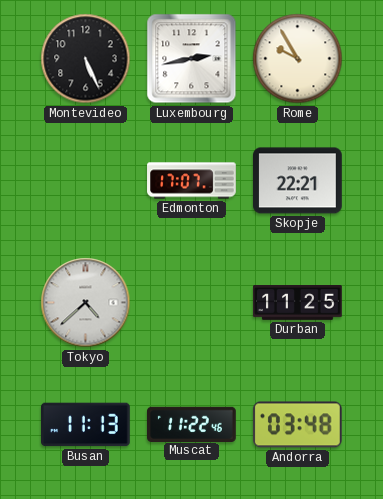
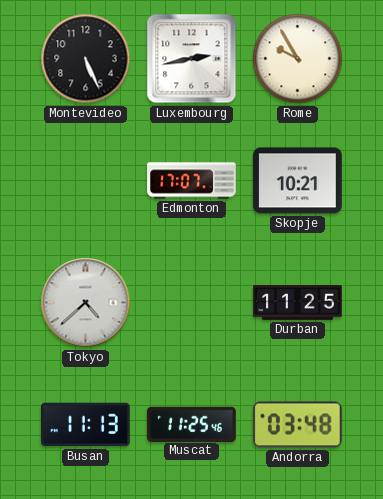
Skopje: 22:21 -> 10:21
Muscat: 11:22 -> 11:25
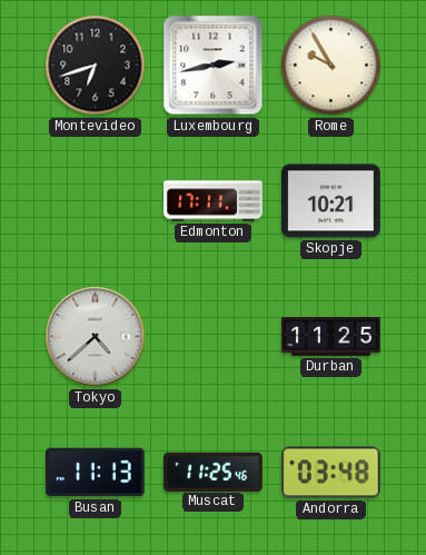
Montevideo: 5:26 -> 6:42
Edmonton: 17:07 -> 17:11
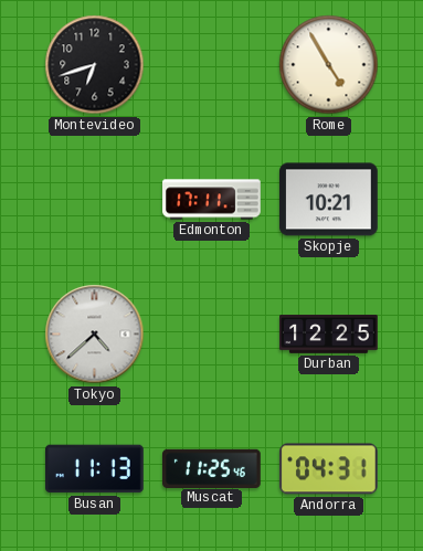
Luxembourg: 2:43 -> none
Rome: 9:55 -> 4:55
Durban: 11:25 -> 12:25
Andorra: 03:48 -> 04:31
